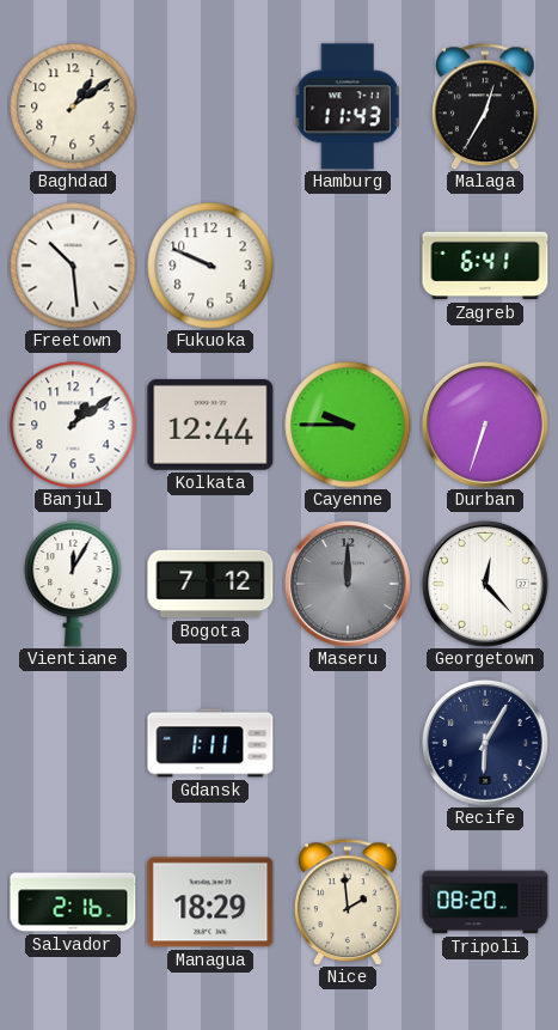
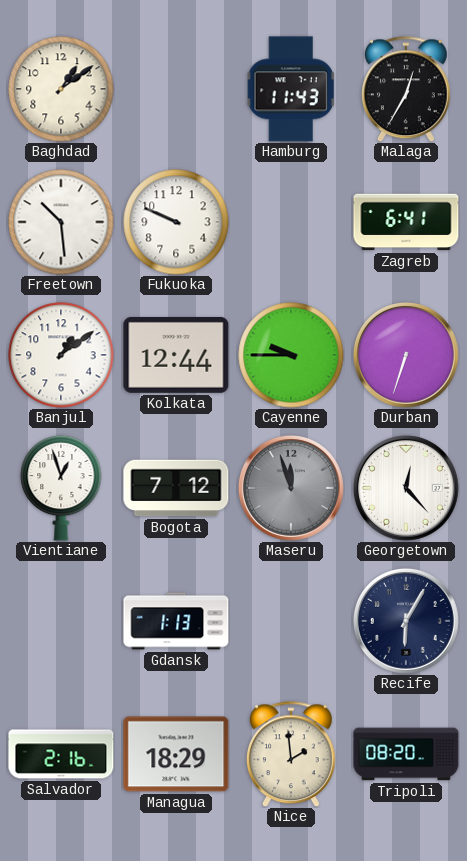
Vientiane: 12:05 -> 12:57
Maseru: 12:00 -> 11:57
Gdansk: 1:11 -> 1:13
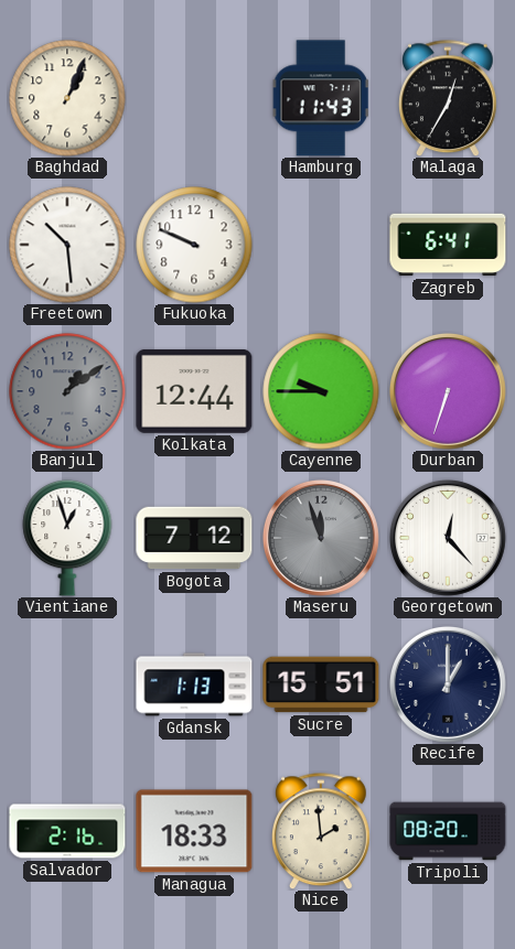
Baghdad: 1:09 -> 1:04
Banjul dial: white -> grey
Sucre: none -> 15:51
Recife: 6:05 -> 1:00
Managua: 18:29 -> 18:33
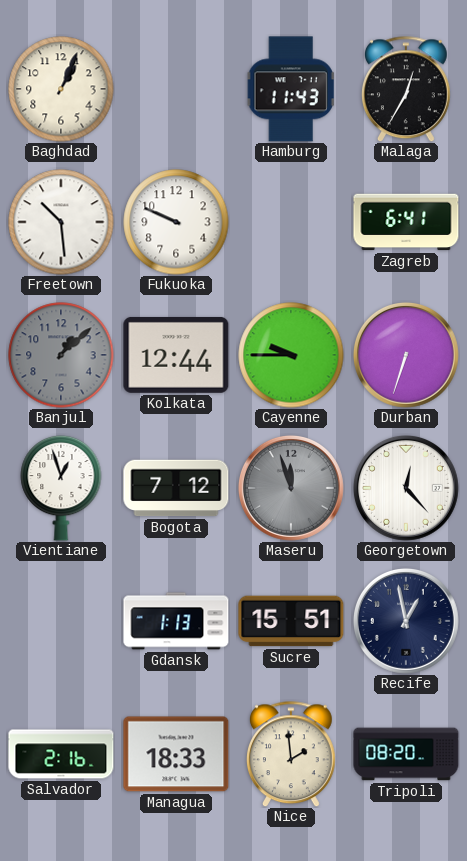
Banjul: 1:09 -> 1:08
Recife: 1:00 -> 12:58
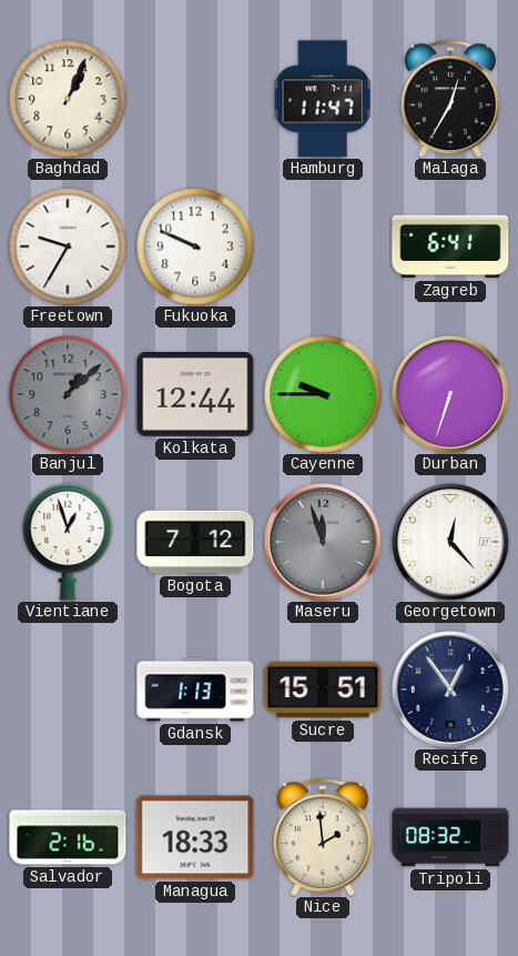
Hamburg: 11:43 -> 11:47
Freetown: 10:29 -> 9:35
Recife: 12:58 -> 12:54
Tripoli: 08:20 -> 08:32
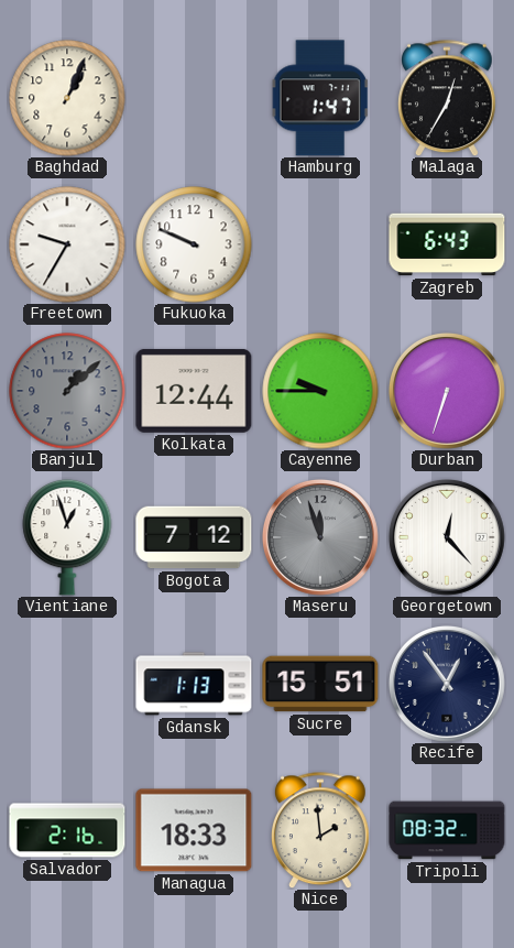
Hamburg: 11:47 -> 1:47
Zagreb: 6:41 -> 6:43
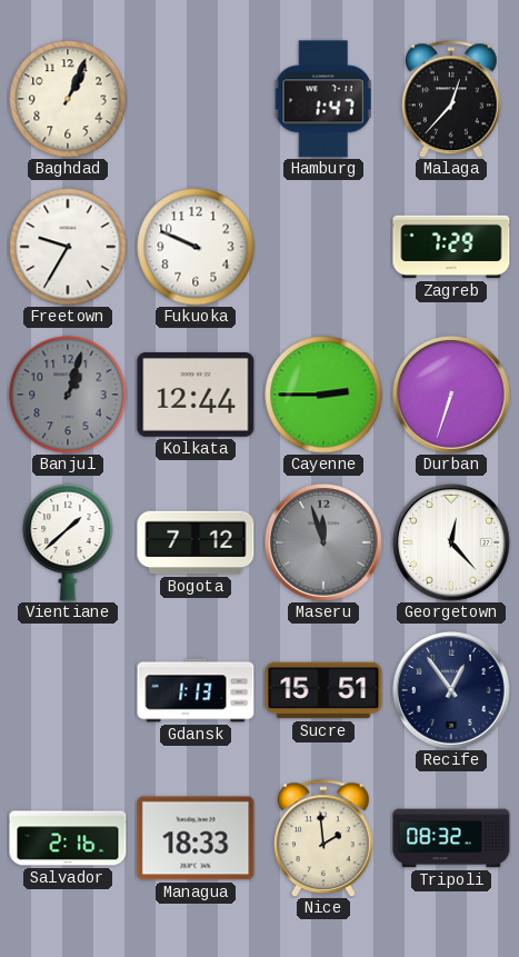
Malaga: 12:35 -> 12:37
Zagreb: 6:43 -> 7:29
Banjul: 1:08 -> 1:03
Cayenne: 9:45 -> 2:45
Vientiane: 12:57 -> 1:38
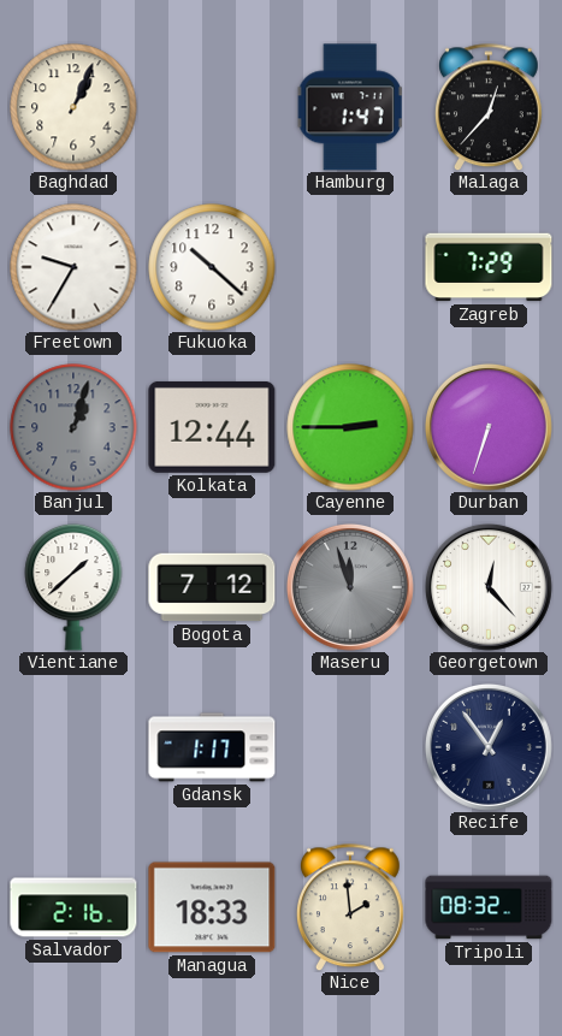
Fukuoka: 9:49 -> 10:22
Gdansk: 1:13 -> 1:17
Sucre: 15:51 -> none
